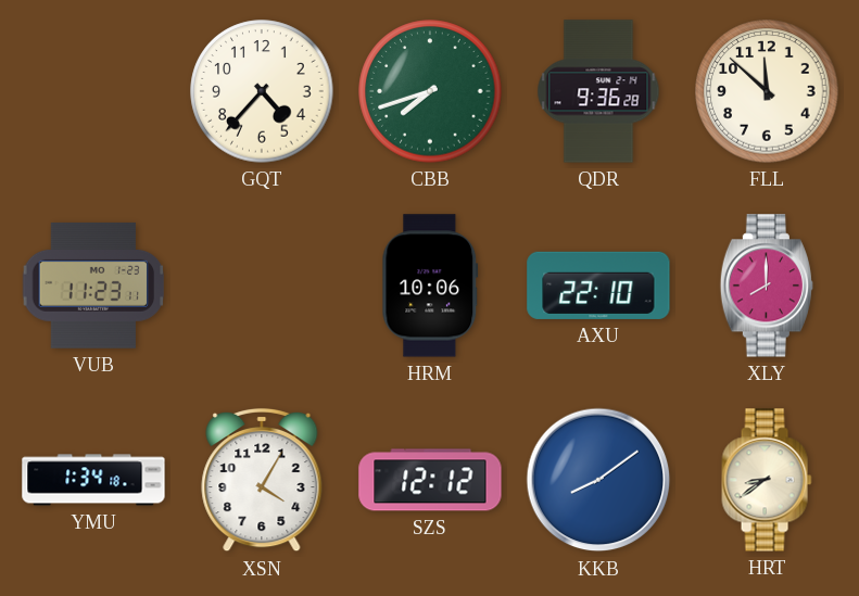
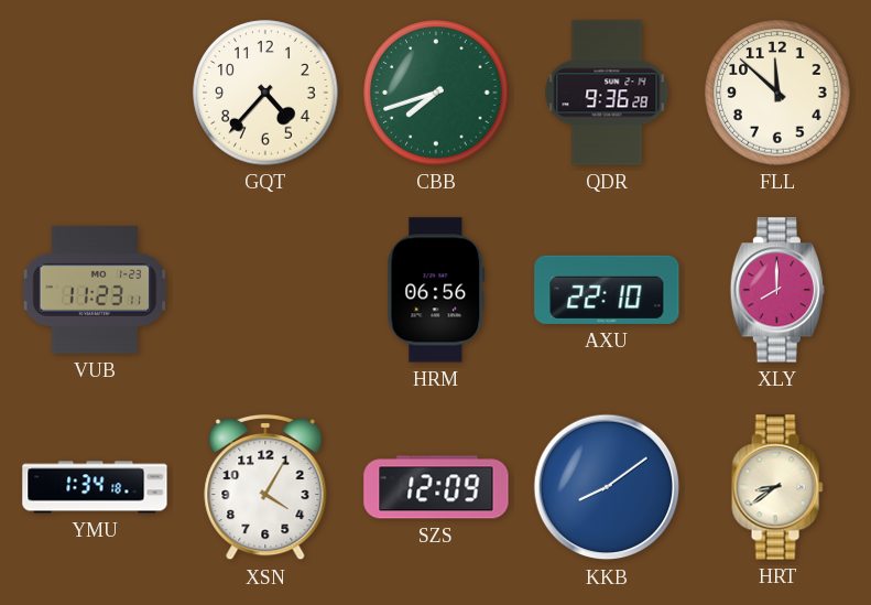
HRM: 10:06 -> 06:56
SZS: 12:12 -> 12:09
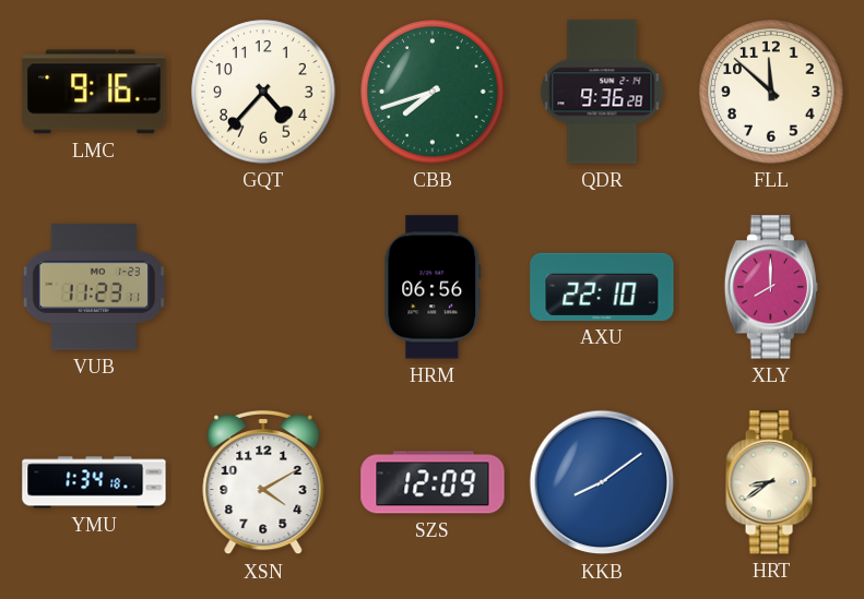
LMC: none -> 9:16
XSN: 4:05 -> 4:10
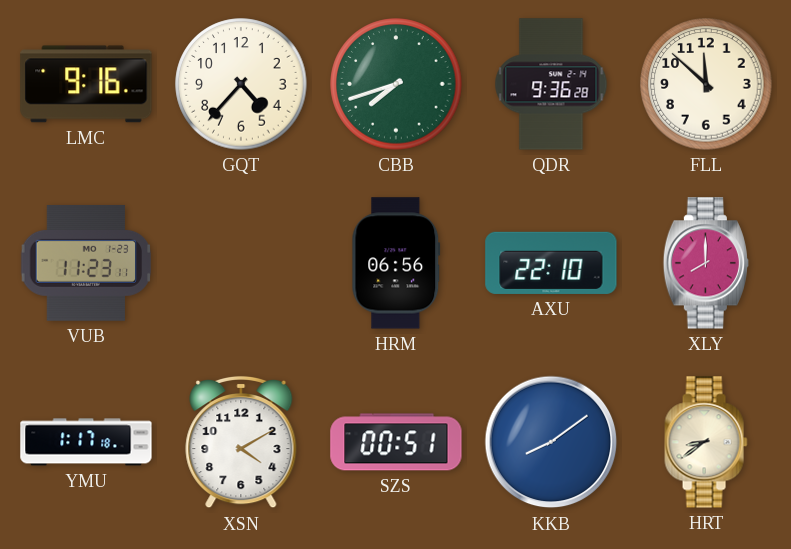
YMU: 1:34 -> 1:17
SZS: 12:09 -> 00:51
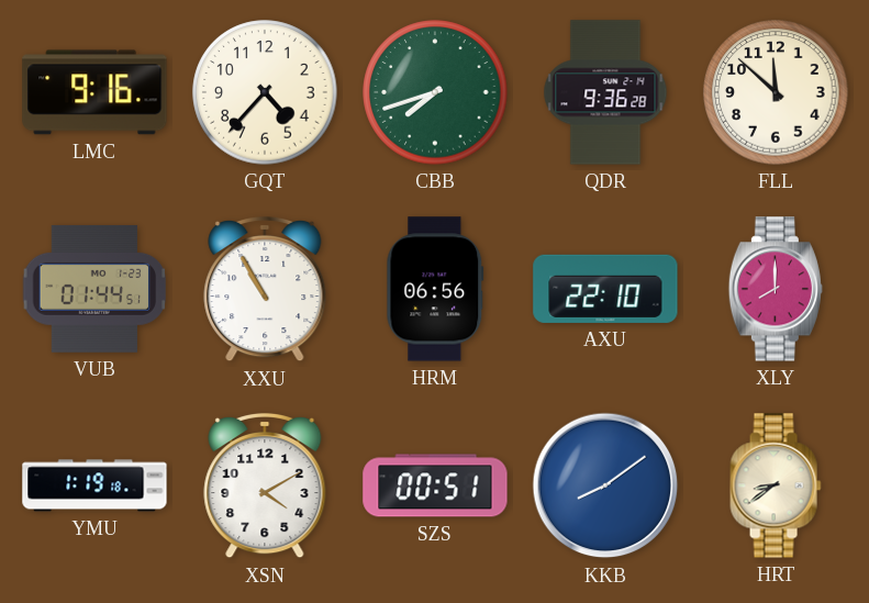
VUB: 11:23 -> 01:44
XXU: none -> 10:55
YMU: 1:17 -> 1:19
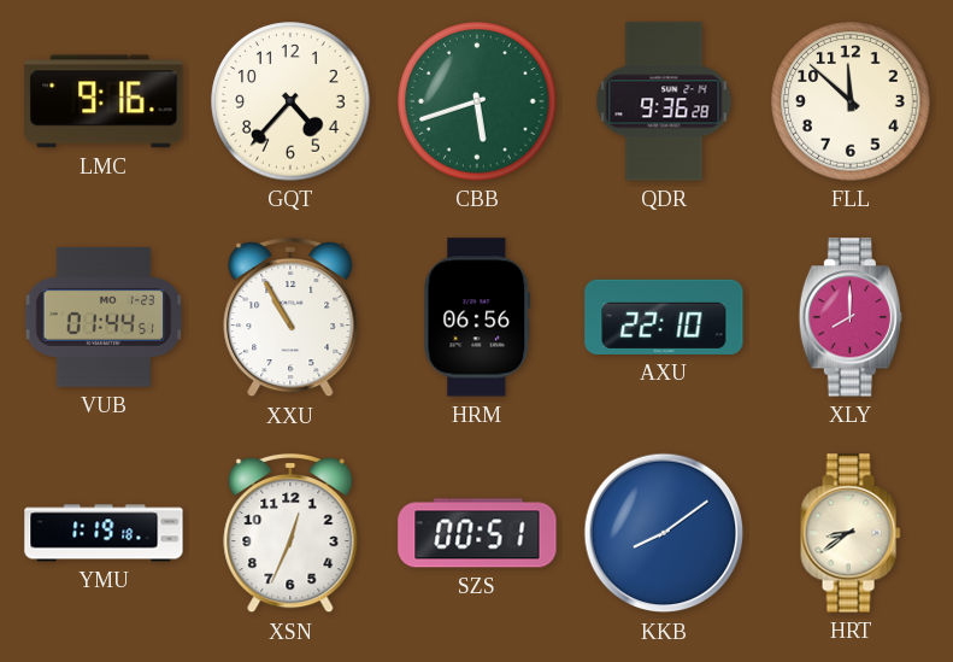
CBB: 7:42 -> 5:42
XSN: 4:10 -> 12:34
